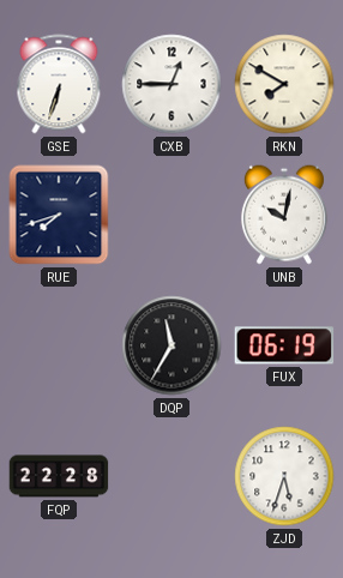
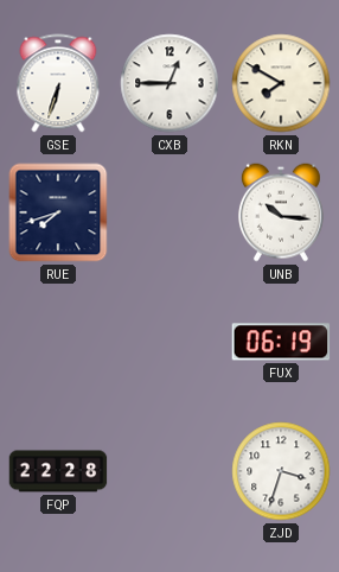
UNB: 10:02 -> 10:16
DQP: 11:35 -> none
ZJD: 5:33 -> 3:33
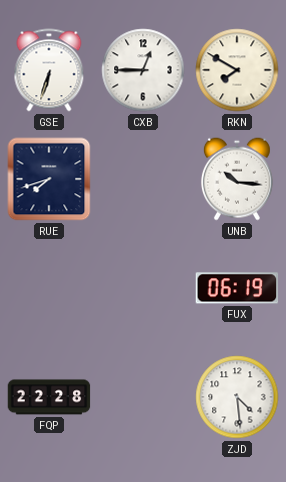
ZJD: 3:33 -> 4:29
